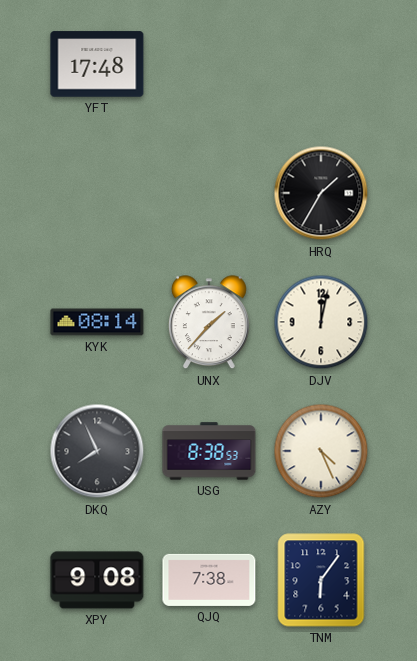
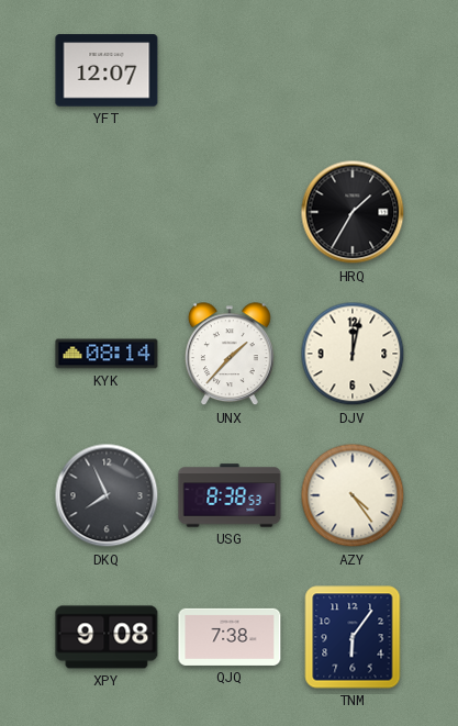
YFT: 17:48 -> 12:07
AZY: 4:26 -> 4:24
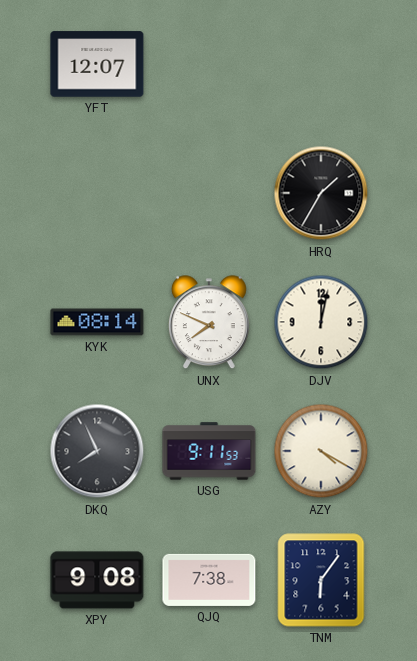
UNX: 1:37 -> 7:49
USG: 8:38 -> 9:11
AZY: 4:24 -> 4:20
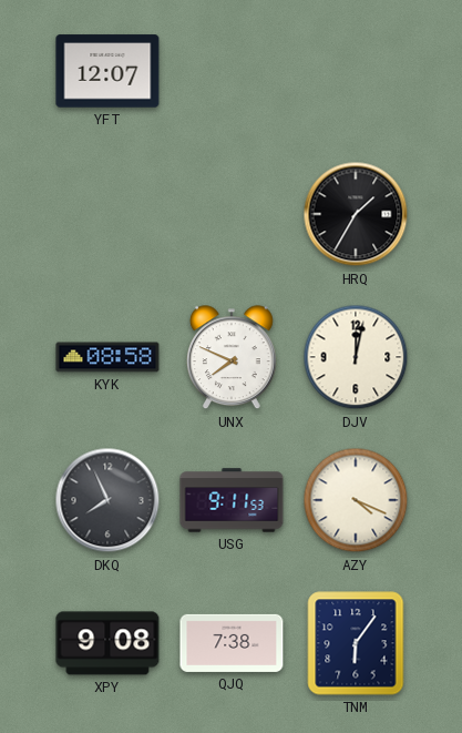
KYK: 08:14 -> 08:58
AZY: 4:20 -> 4:19
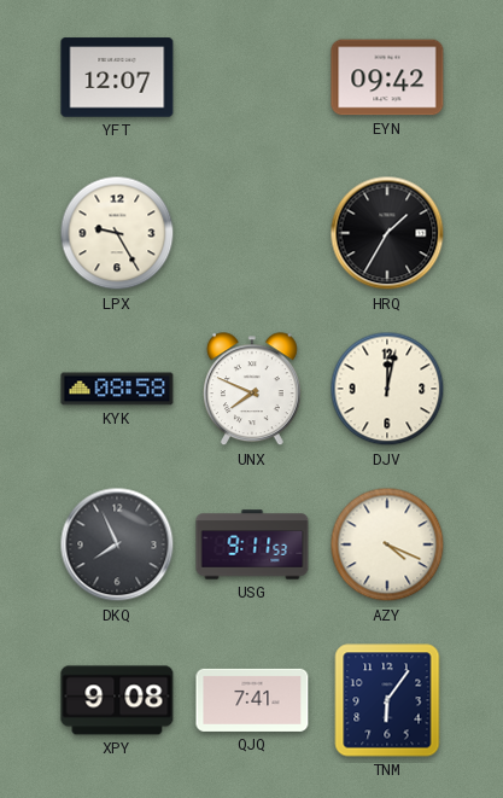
EYN: none -> 09:42
LPX: none -> 9:25
QJQ: 7:38 -> 7:41
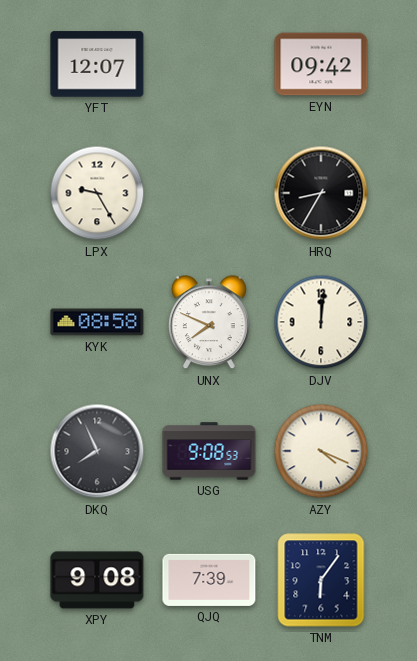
HRQ: 1:35 -> 8:35
DJV: 12:02 -> 12:01
USG: 9:11 -> 9:08
QJQ: 7:41 -> 7:39
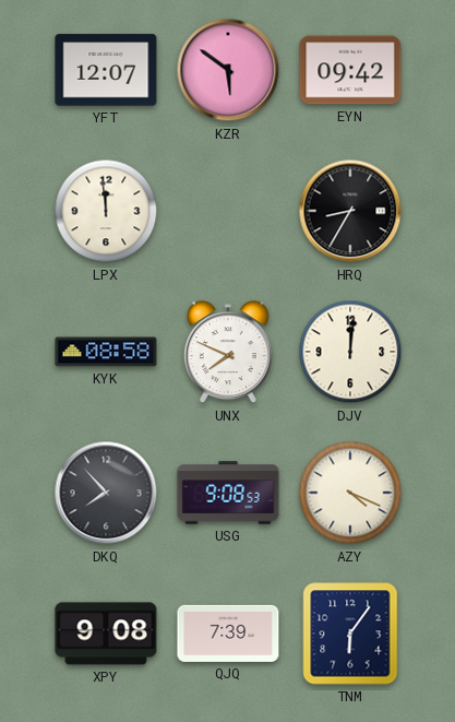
KZR: none -> 5:51
LPX: 9:25 -> 11:59
DKQ: 7:56 -> 7:53
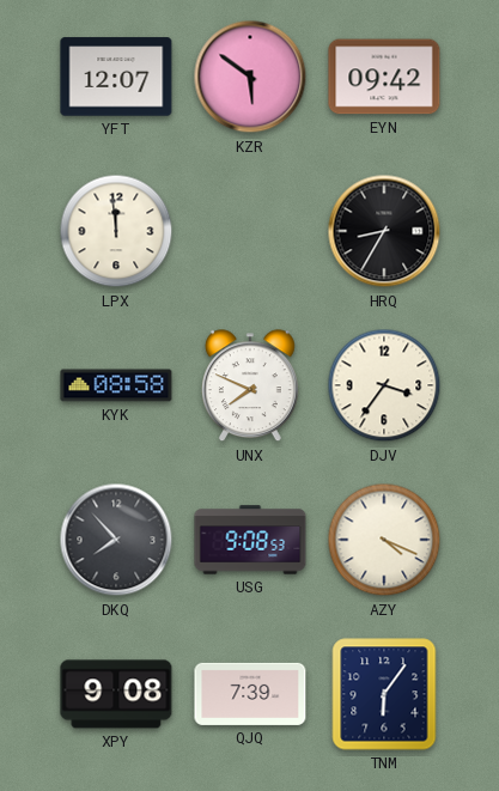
DJV: 12:01 -> 3:36
